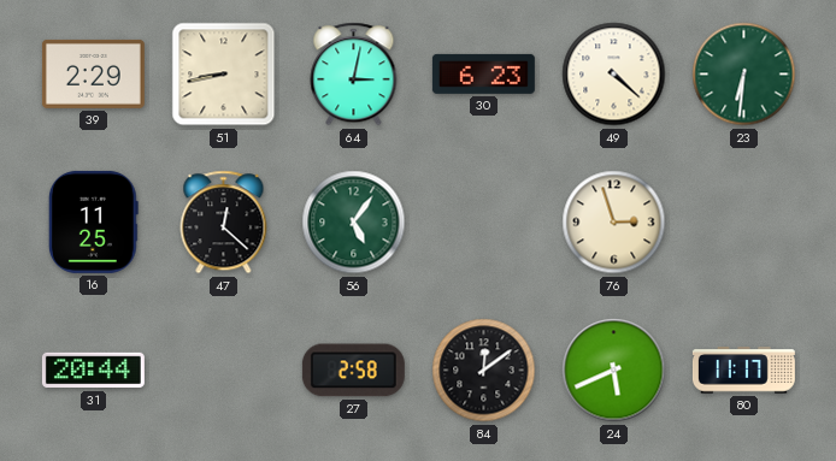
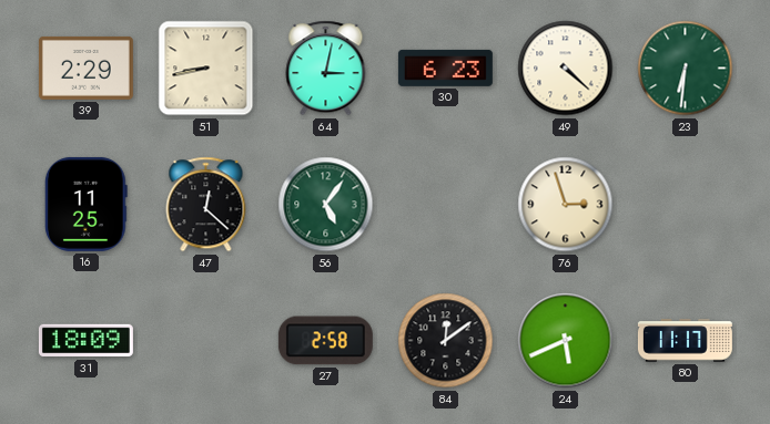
31: 20:44 -> 18:09
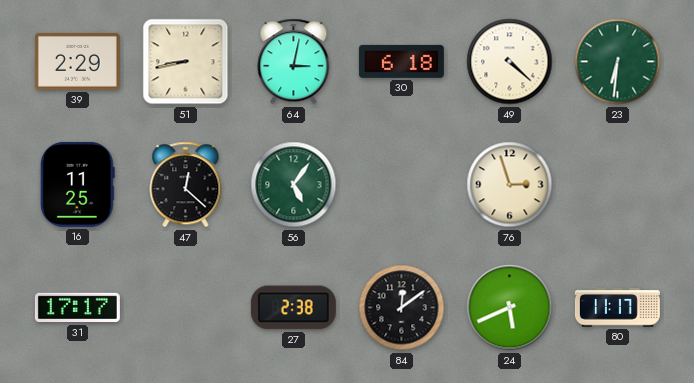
30: 6:23 -> 6:18
31: 18:09 -> 17:17
27: 2:58 -> 2:38
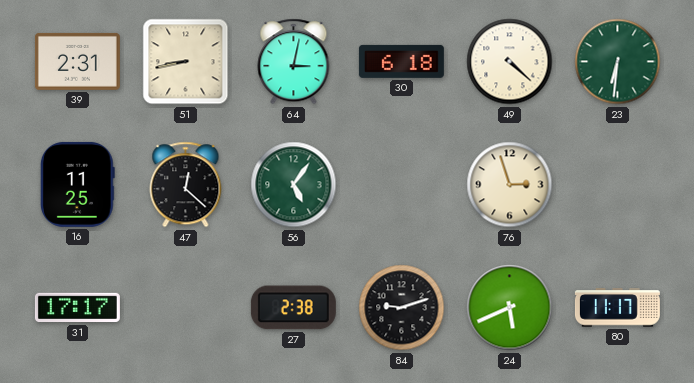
39: 2:29 -> 2:31
84: 12:09 -> 9:12
